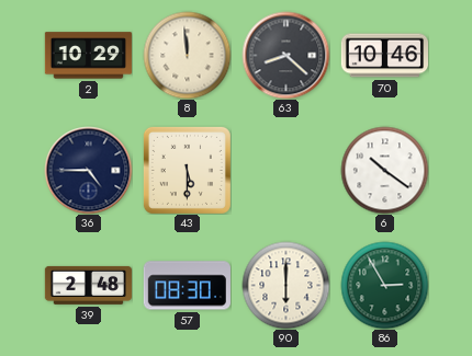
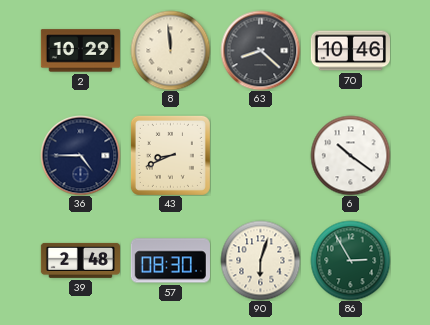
43: 5:30 -> 8:41
90: 6:00 -> 6:03
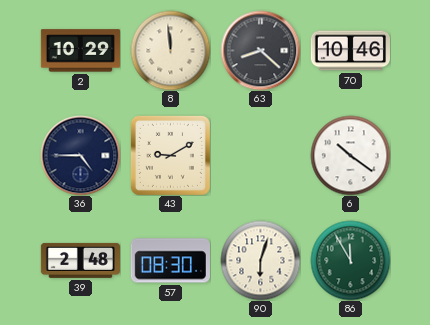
43: 8:41 -> 9:10
86: 2:55 -> 11:55
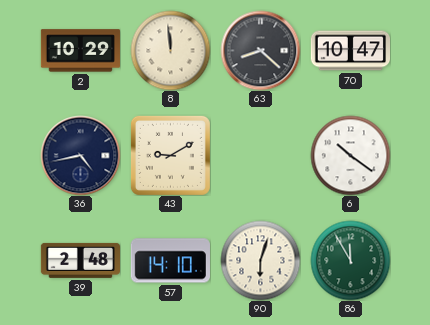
70: 10:46 -> 10:47
36: 4:45 -> 4:43
57: 08:30 -> 14:10
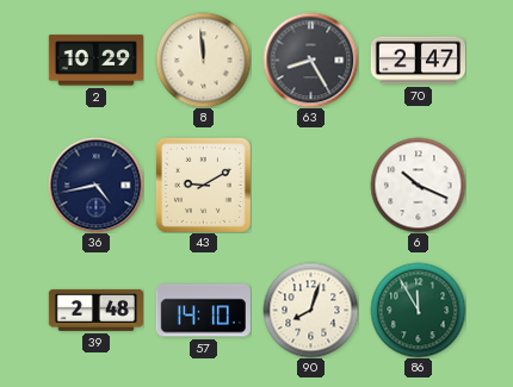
63: 8:22 -> 8:25
70: 10:47 -> 2:47
6: 10:21 -> 10:19
90: 6:03 -> 8:03
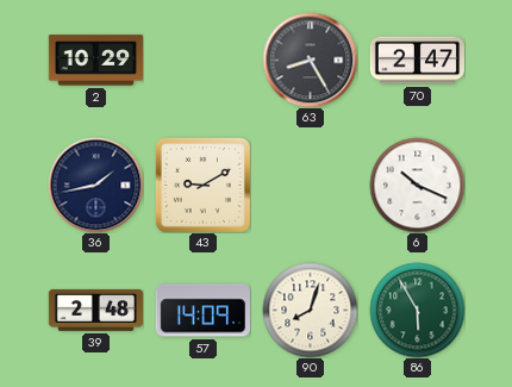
8: 11:59 -> none
36: 4:43 -> 1:43
57: 14:10 -> 14:09
86: 11:55 -> 5:55
